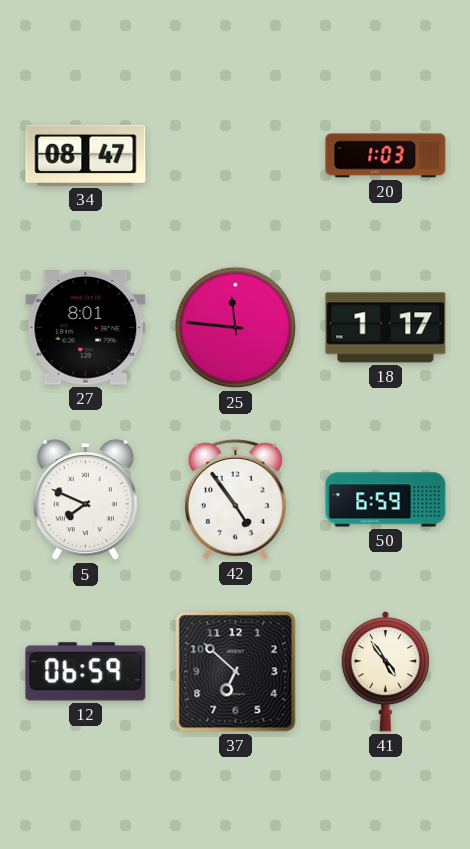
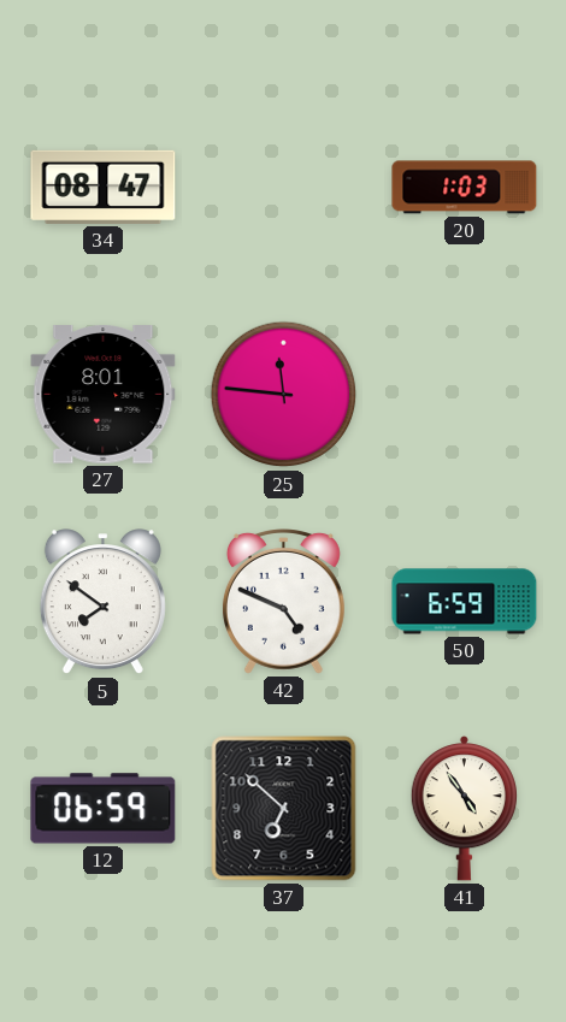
18: 1:17 -> none
5: 7:49 -> 7:51
42: 4:54 -> 4:49
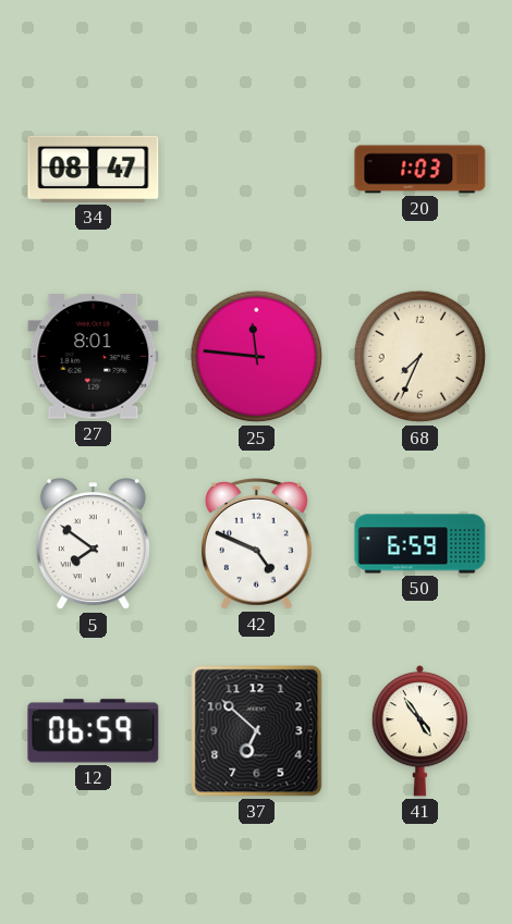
68: none -> 7:34
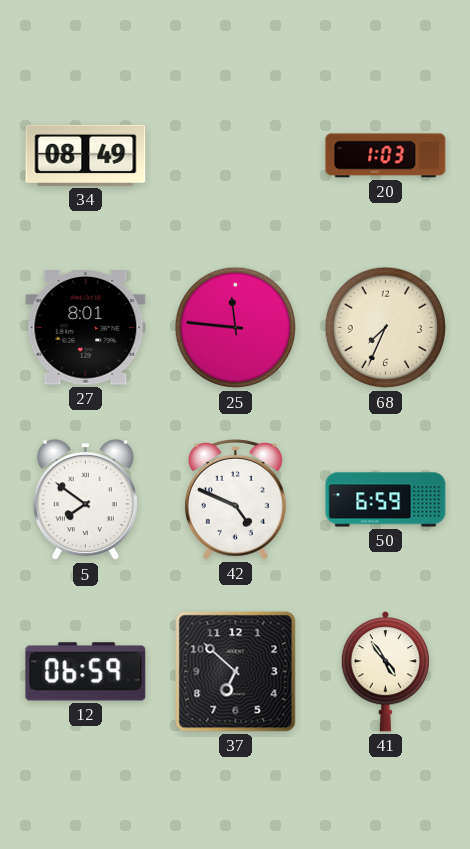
34: 08:47 -> 08:49
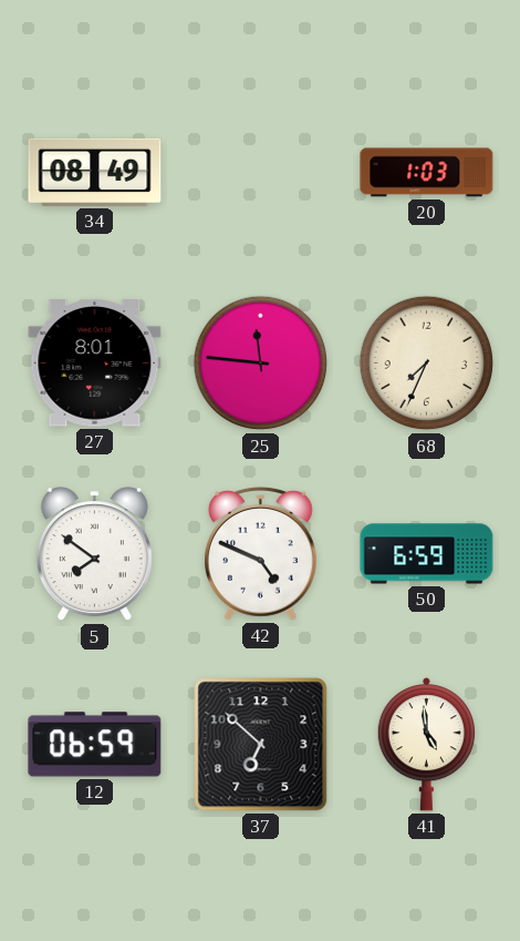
41: 4:54 -> 4:59
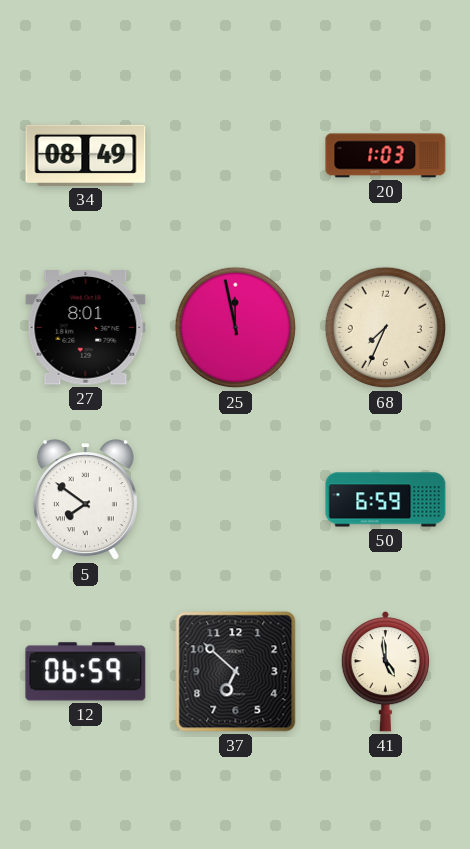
25: 11:46 -> 11:58
42: 4:49 -> none
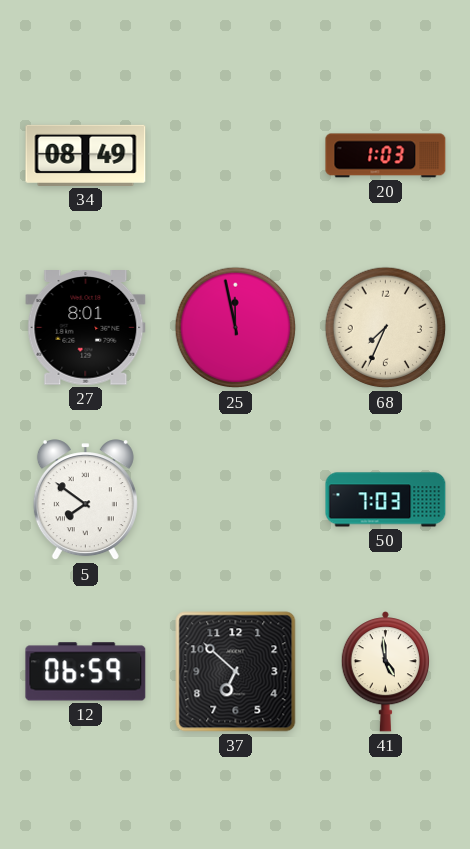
50: 6:59 -> 7:03
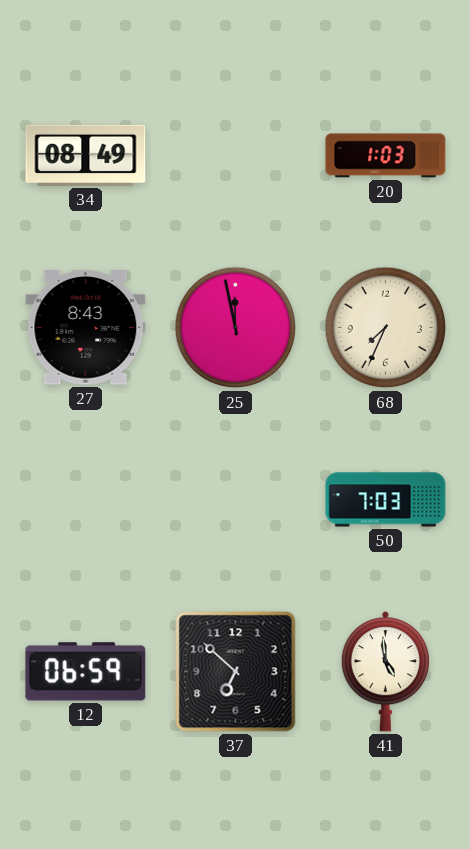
27: 8:01 -> 8:43
5: 7:51 -> none
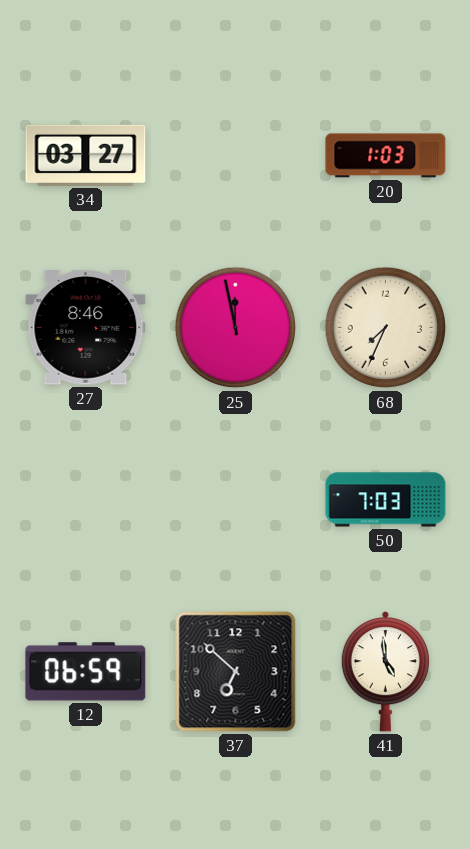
34: 08:49 -> 03:27
27: 8:43 -> 8:46
